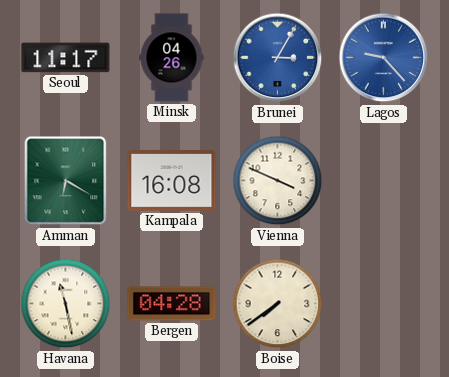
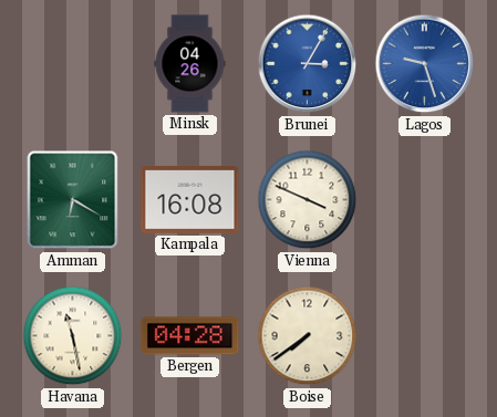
Seoul: 11:17 -> none
Lagos: 9:23 -> 9:27
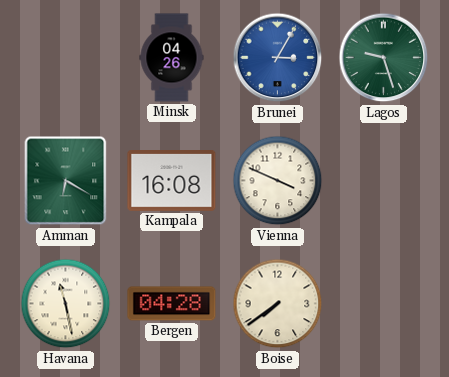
Lagos dial: blue -> green
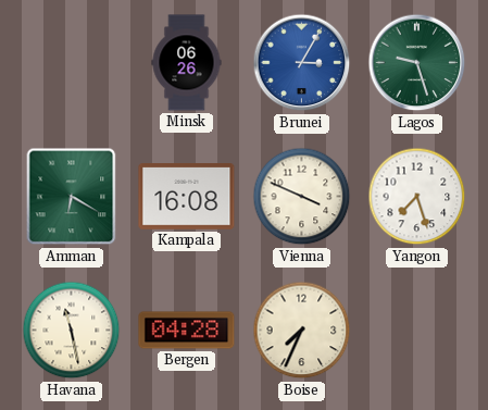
Minsk: 04:26 -> 06:26
Yangon: none -> 7:27
Boise: 7:39 -> 7:34
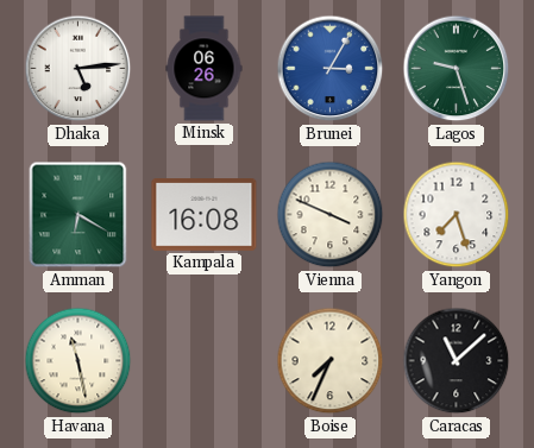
Dhaka: none -> 5:14
Bergen: 04:28 -> none
Caracas: none -> 11:08
